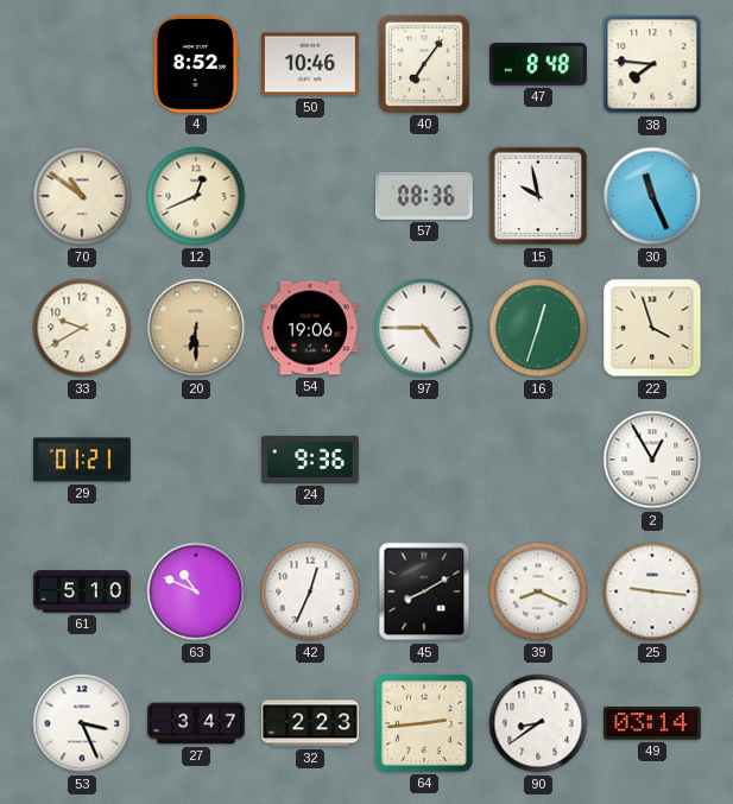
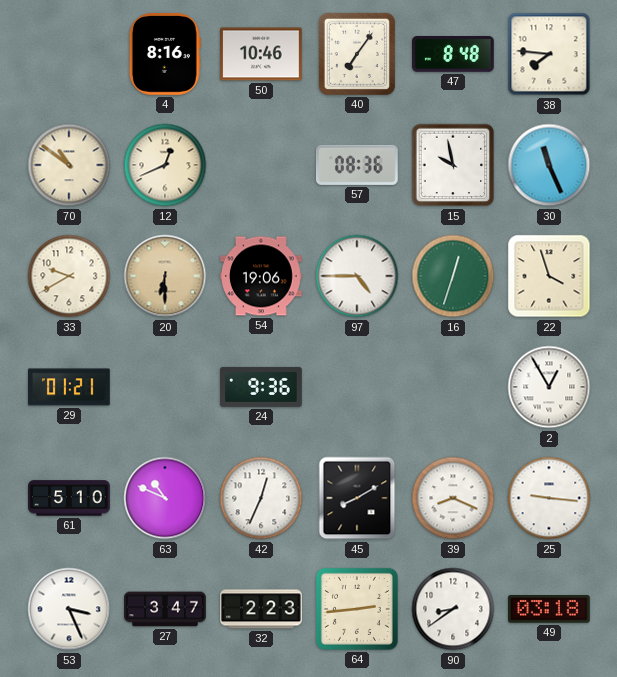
4: 8:52 -> 8:16
49: 03:14 -> 03:18
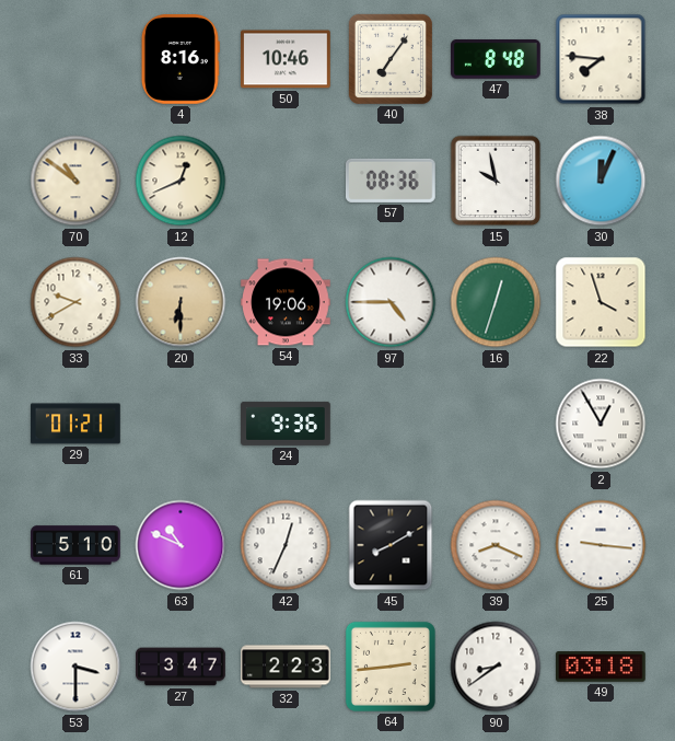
30: 11:26 -> 12:04
53: 3:26 -> 3:30
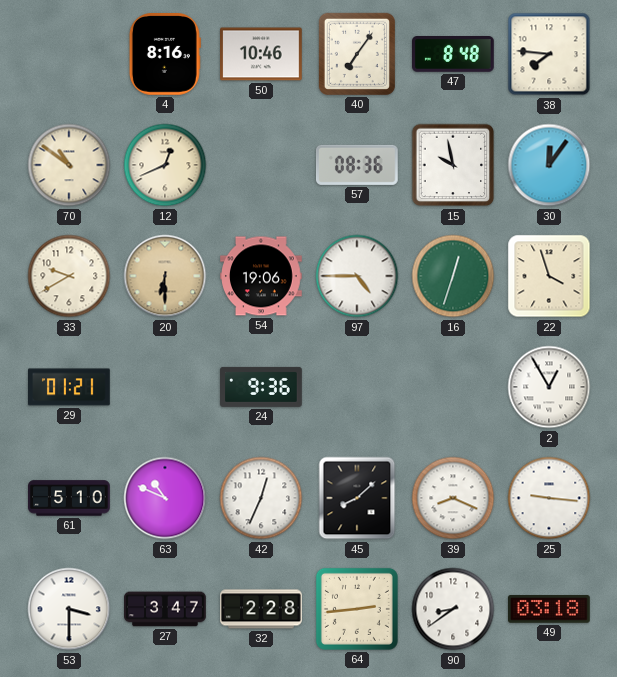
30: 12:04 -> 12:06
45: 8:10 -> 8:08
32: 2:23 -> 2:28
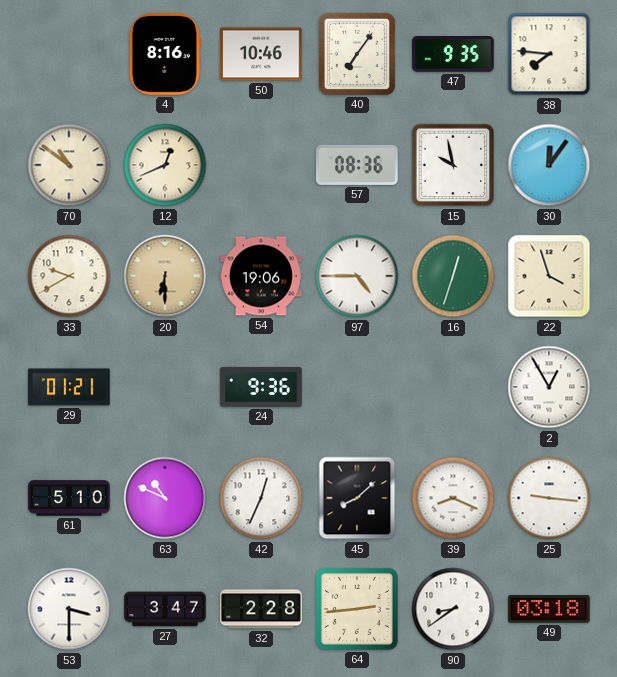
47: 8:48 -> 9:35
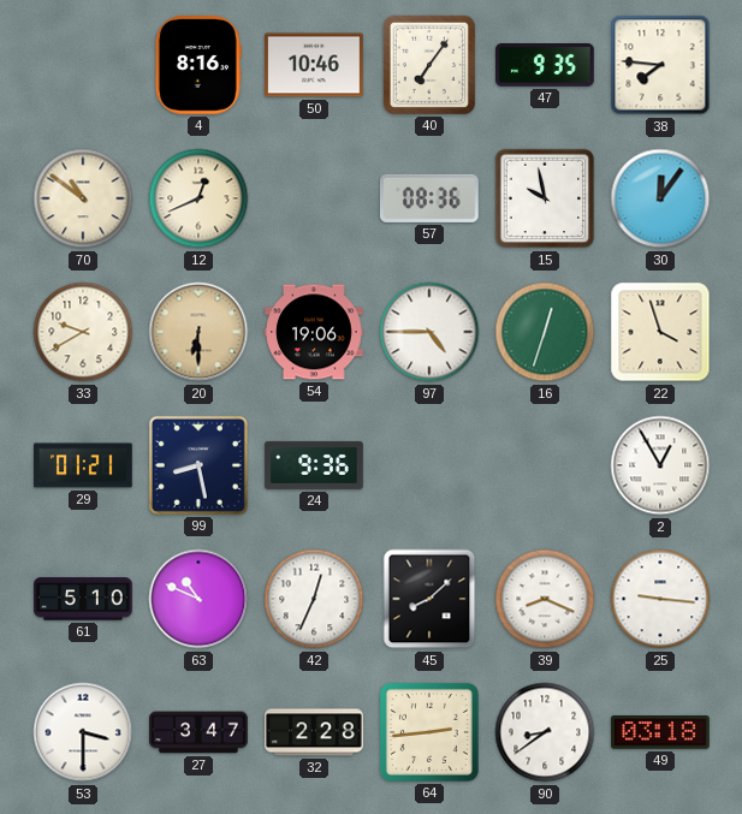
99: none -> 8:28
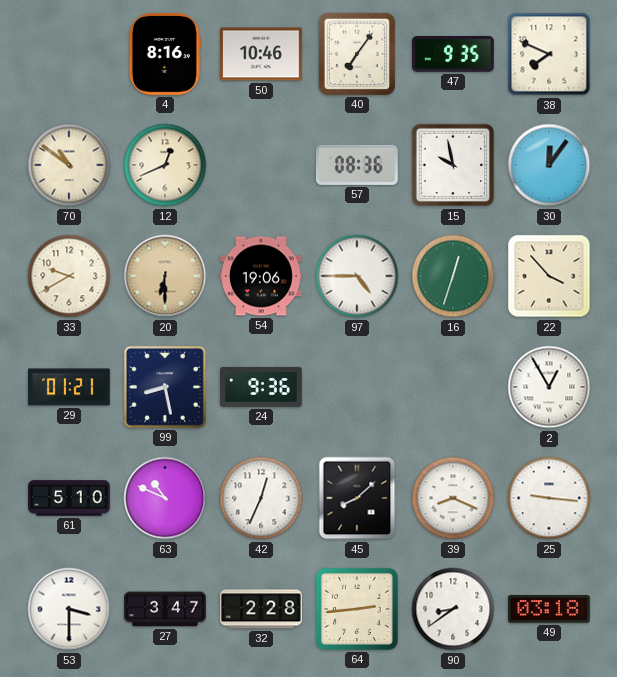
38: 7:46 -> 7:49
22: 3:57 -> 3:53
